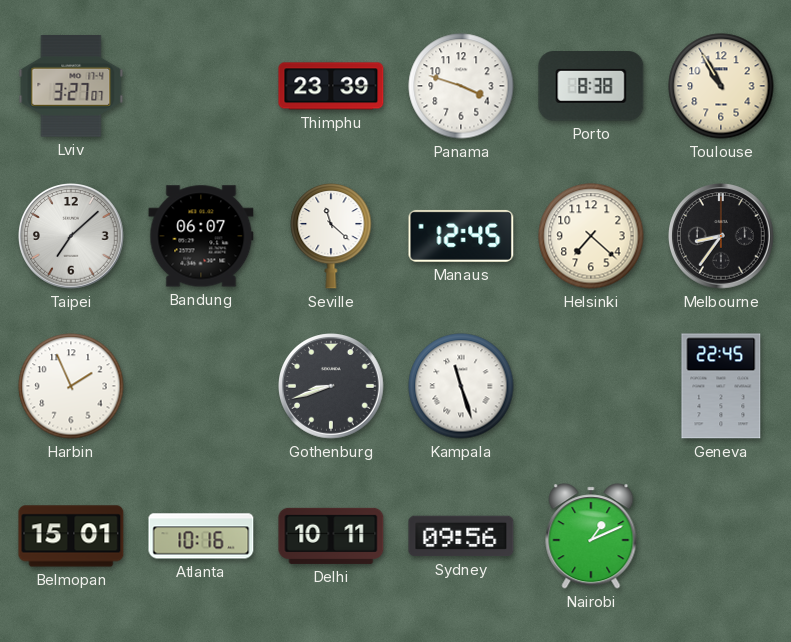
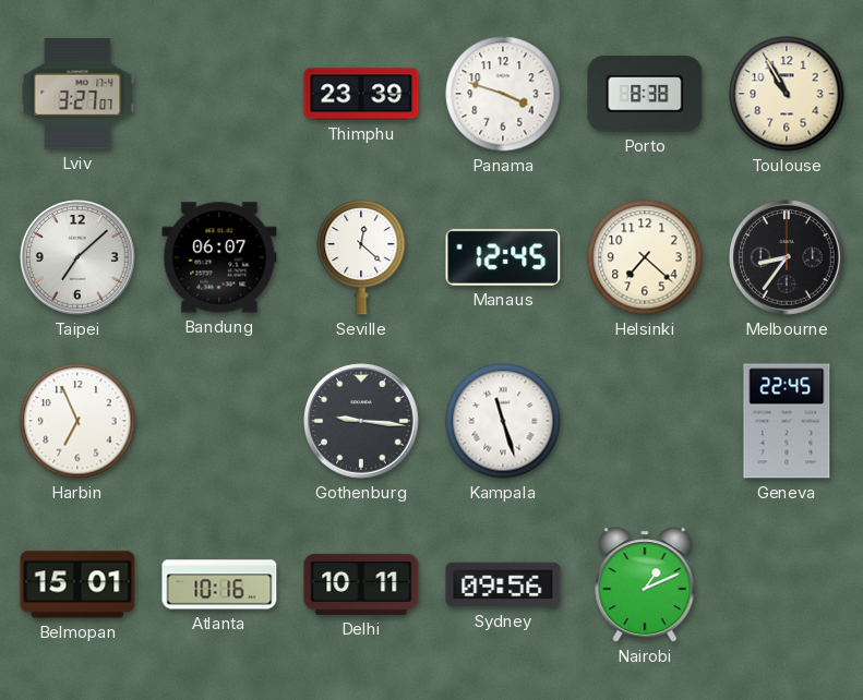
Seville: 11:22 -> 12:22
Harbin: 1:56 -> 6:56
Gothenburg: 8:42 -> 9:16
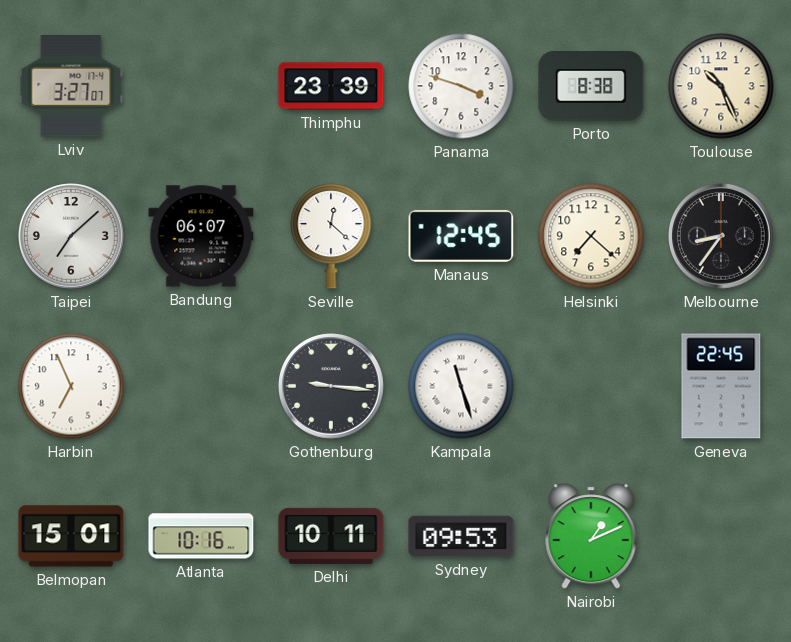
Toulouse: 10:55 -> 10:26
Sydney: 09:56 -> 09:53
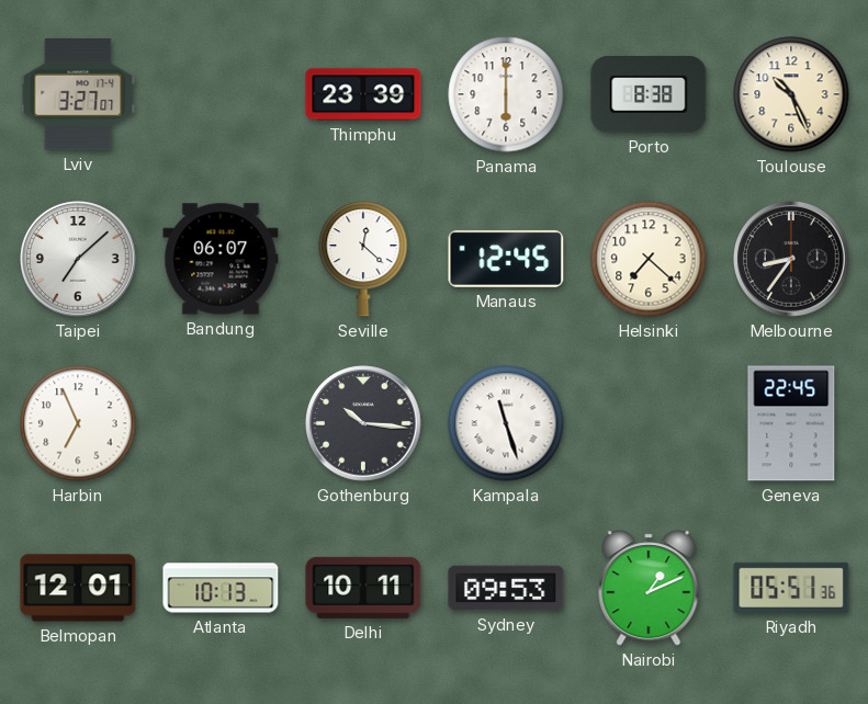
Panama: 3:48 -> 6:00
Gothenburg: 9:16 -> 10:16
Belmopan: 15:01 -> 12:01
Atlanta: 10:16 -> 10:13
Riyadh: none -> 05:51
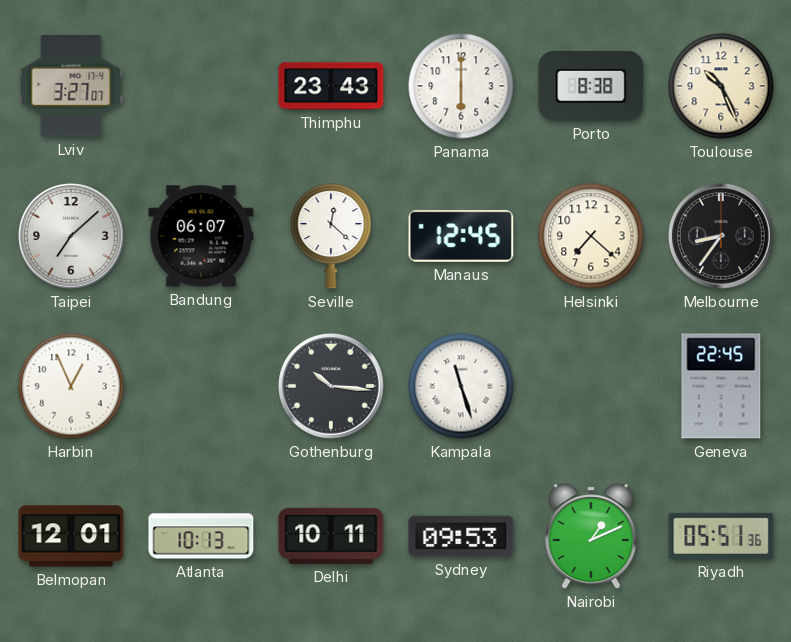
Thimphu: 23:39 -> 23:43
Harbin: 6:56 -> 12:56
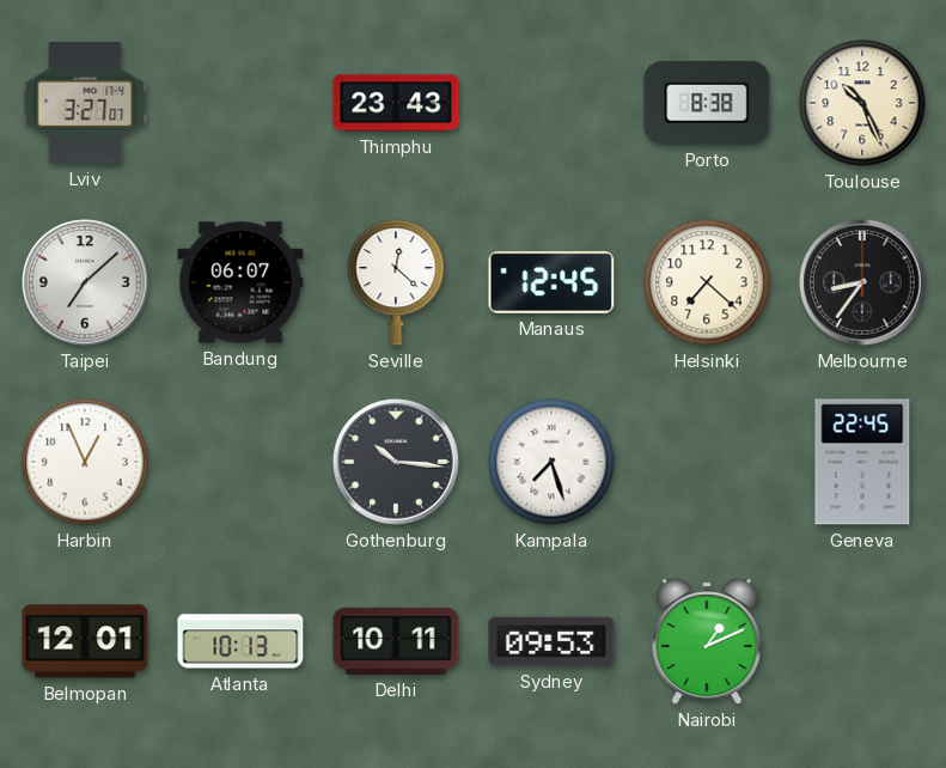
Panama: 6:00 -> none
Kampala: 11:27 -> 7:27
Riyadh: 05:51 -> none
